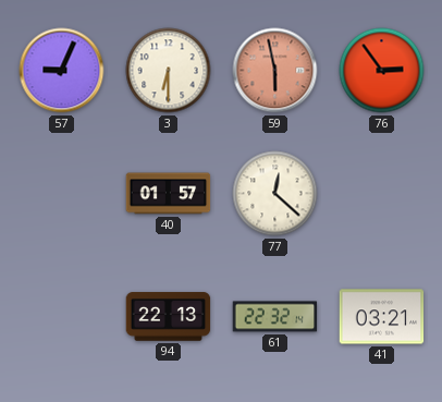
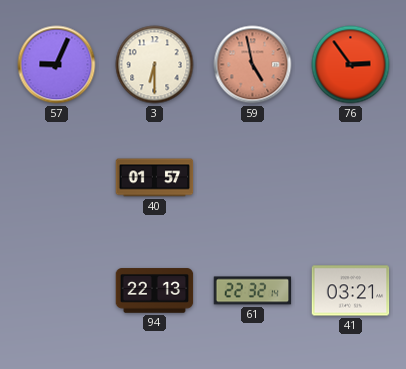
59: 5:58 -> 4:58
77: 12:22 -> none
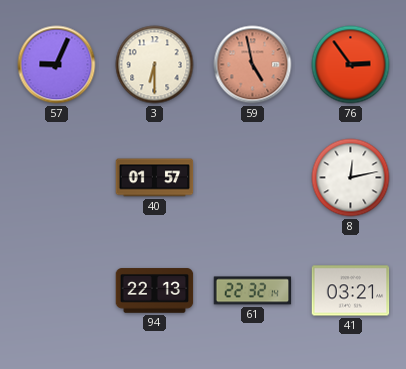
8: none -> 12:13
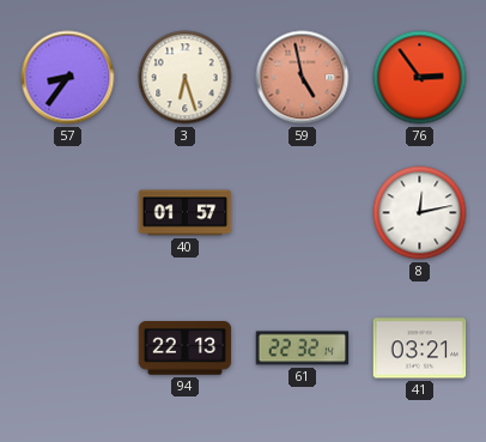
57: 9:04 -> 8:36
3: 6:30 -> 6:27
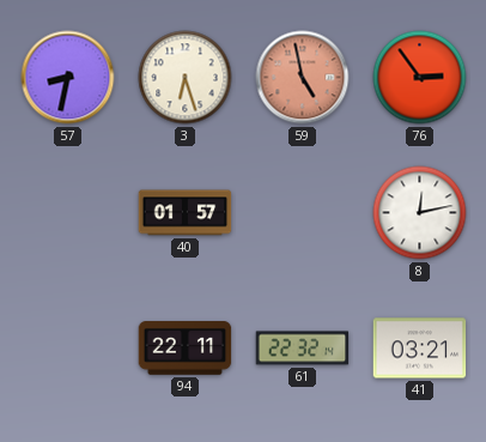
57: 8:36 -> 8:32
94: 22:13 -> 22:11
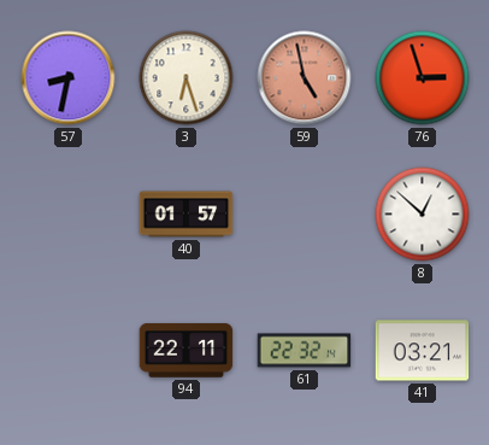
76: 2:54 -> 2:57
8: 12:13 -> 12:52
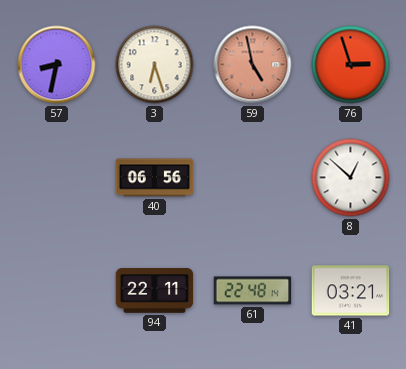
40: 01:57 -> 06:56
61: 22:32 -> 22:48
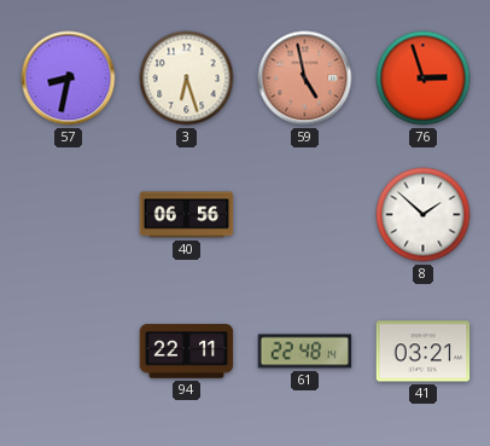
8: 12:52 -> 1:52
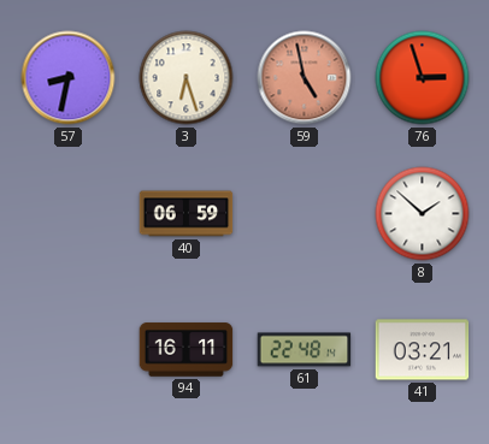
40: 06:56 -> 06:59
94: 22:11 -> 16:11
